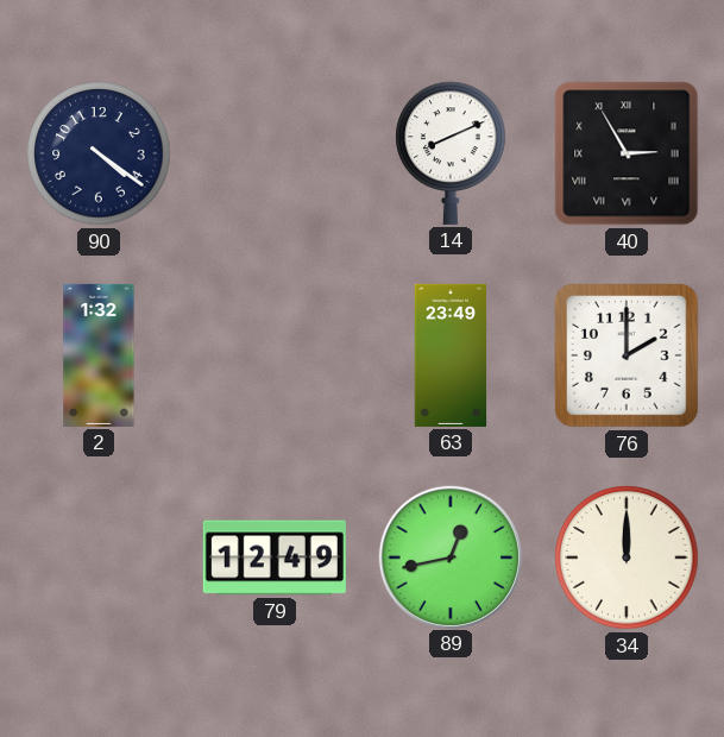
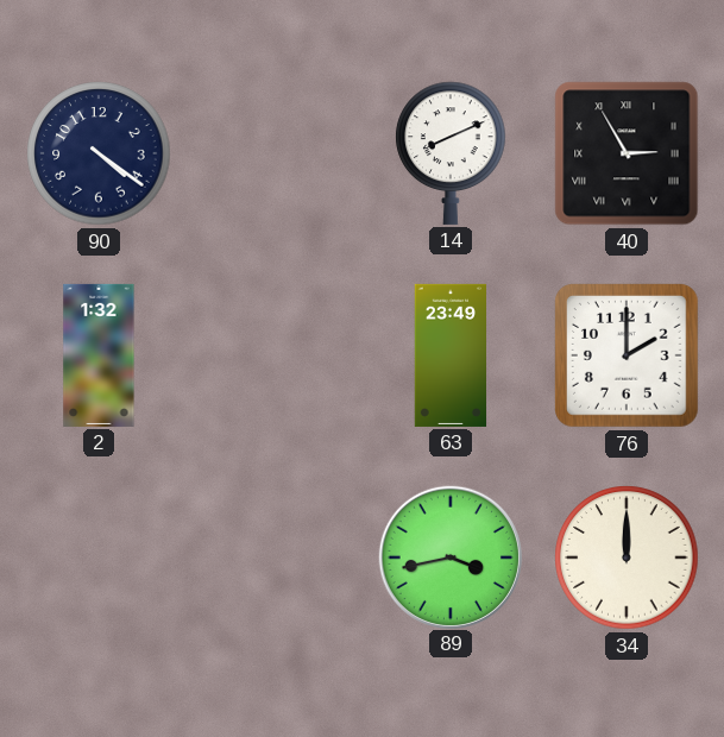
79: 12:49 -> none
89: 12:43 -> 3:43
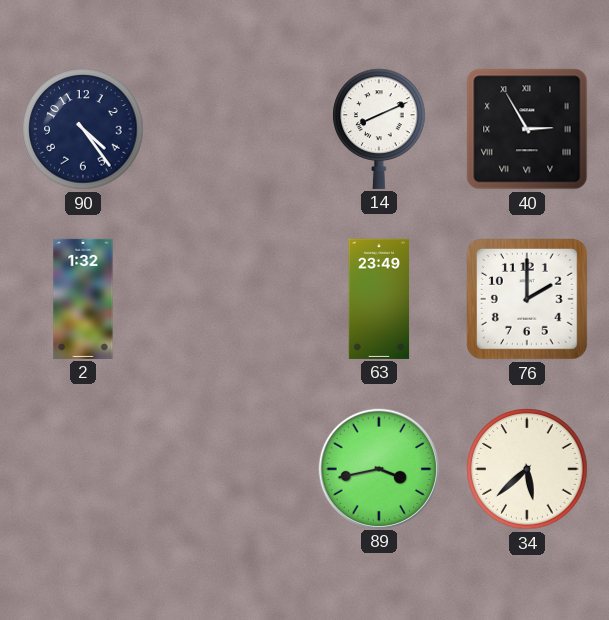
90: 4:21 -> 4:24
34: 12:00 -> 5:38
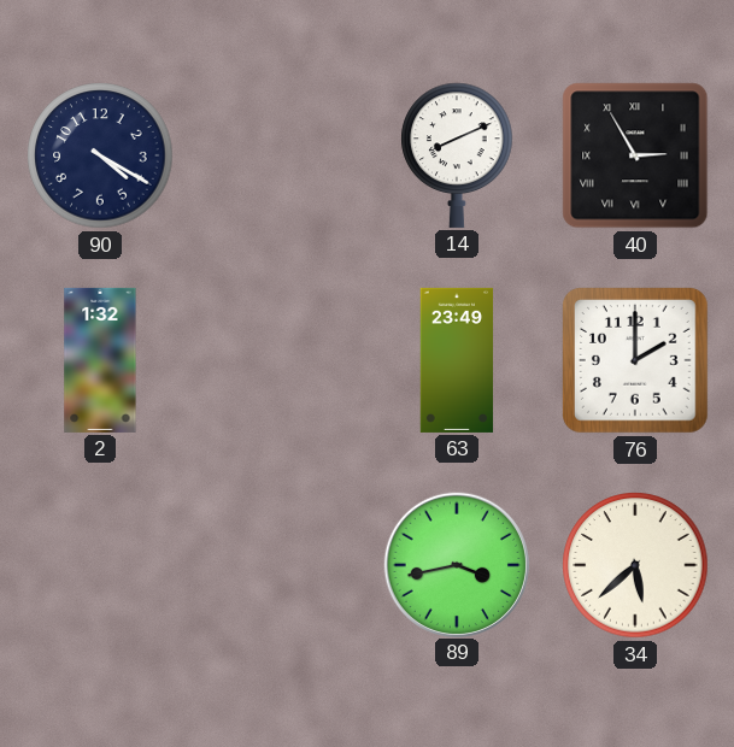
90: 4:24 -> 4:20
